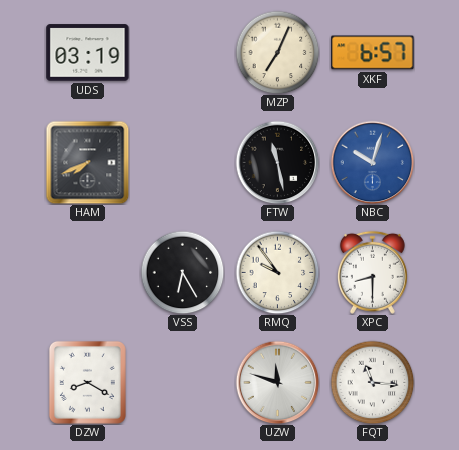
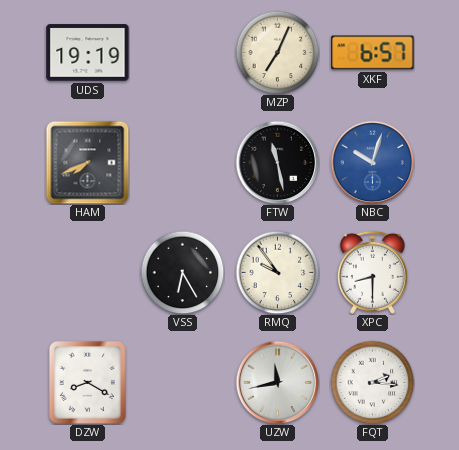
UDS: 03:19 -> 19:19
UZW: 11:48 -> 11:43
FQT: 11:16 -> 2:16
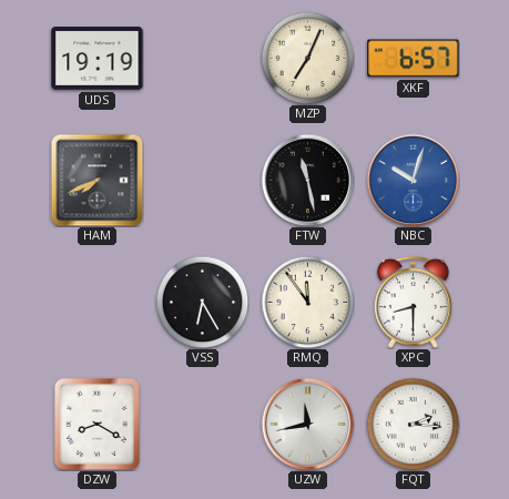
RMQ: 9:54 -> 11:54
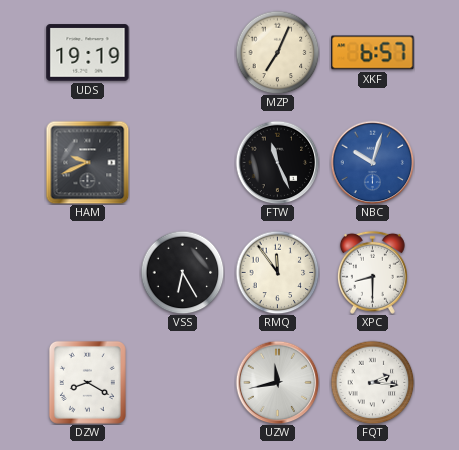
HAM: 7:41 -> 9:41
FTW: 11:28 -> 11:26
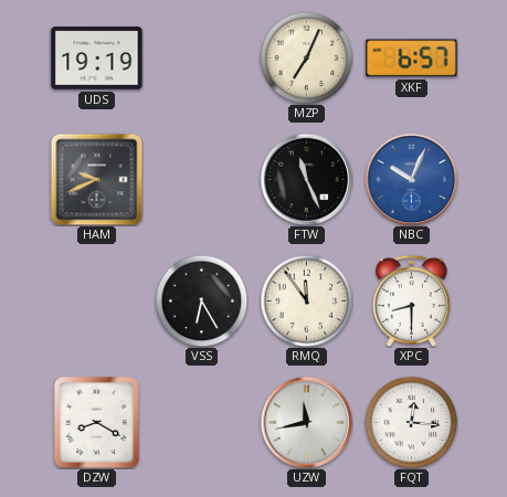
NBC: 10:03 -> 10:04
FQT: 2:16 -> 12:16
